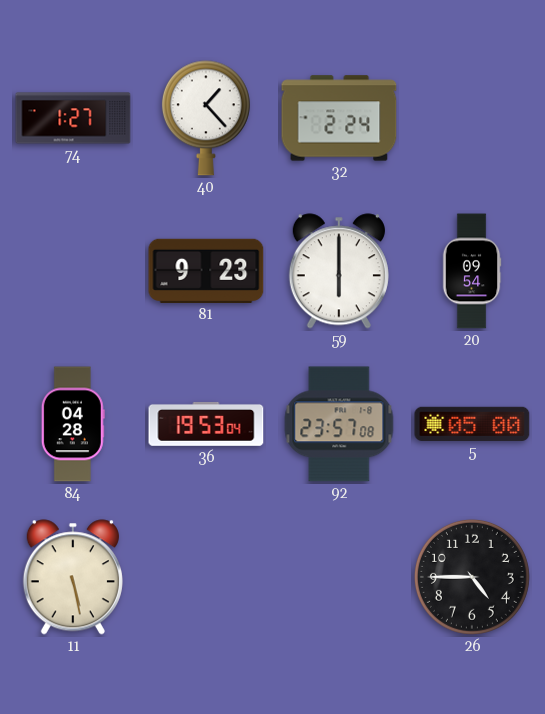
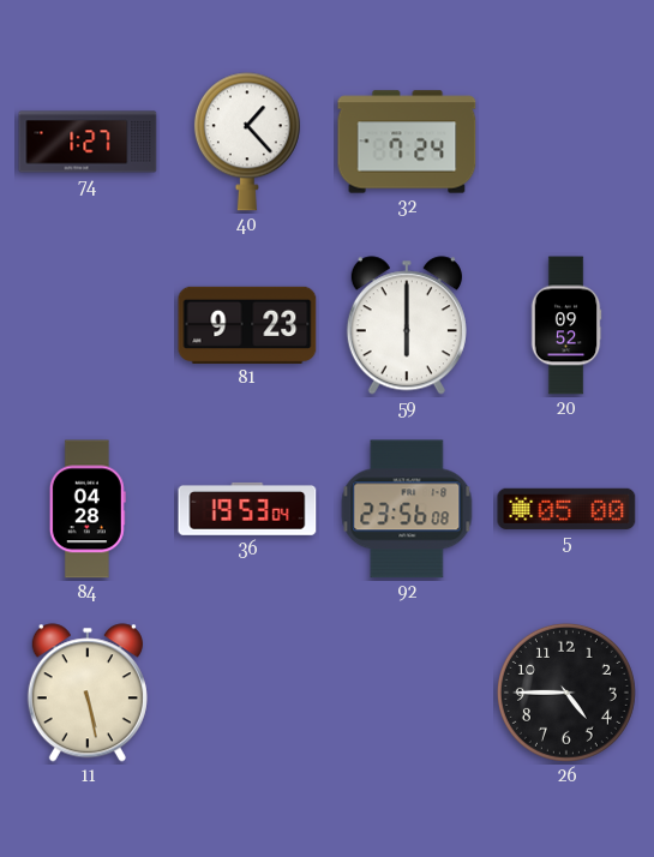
32: 2:24 -> 7:24
20: 09:54 -> 09:52
92: 23:57 -> 23:56
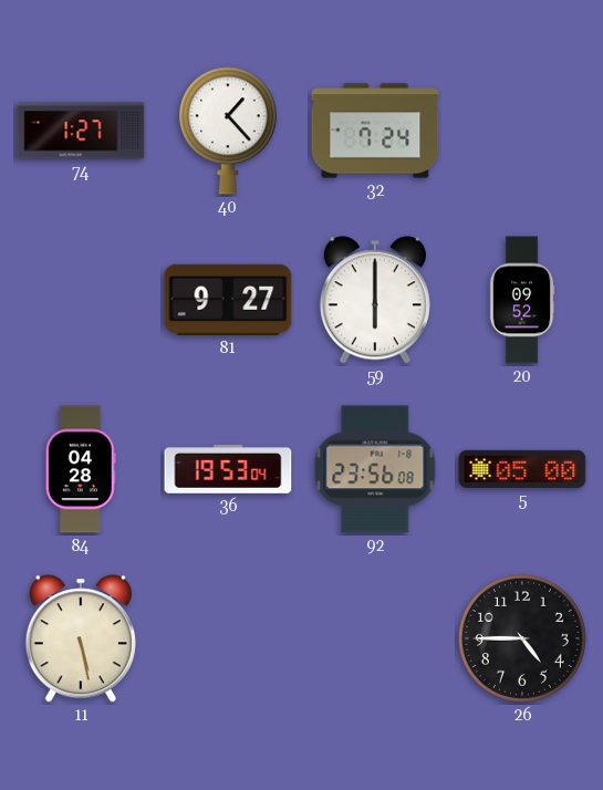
81: 9:23 -> 9:27
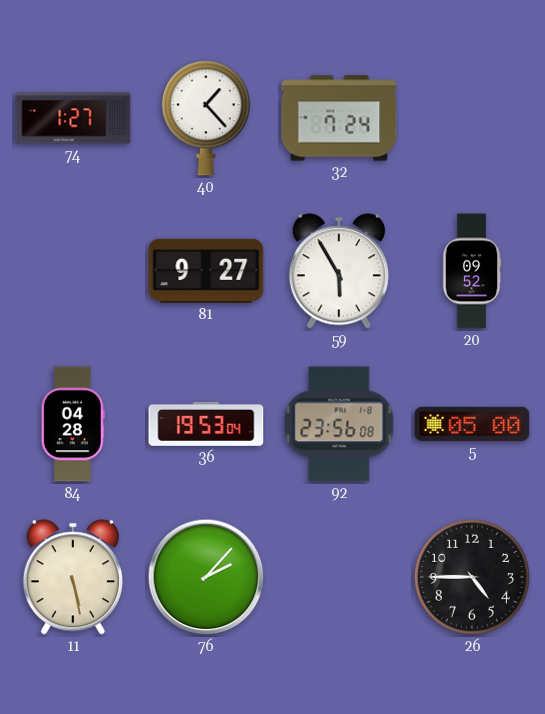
59: 6:00 -> 5:55
76: none -> 2:07
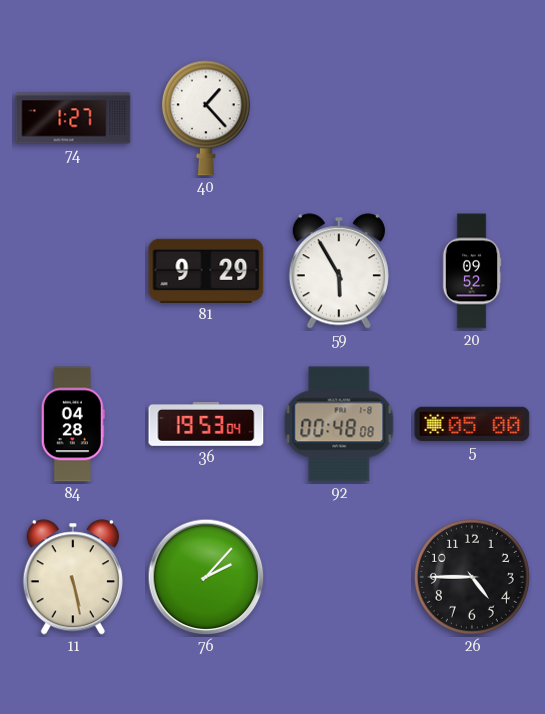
32: 7:24 -> none
81: 9:27 -> 9:29
92: 23:56 -> 00:48
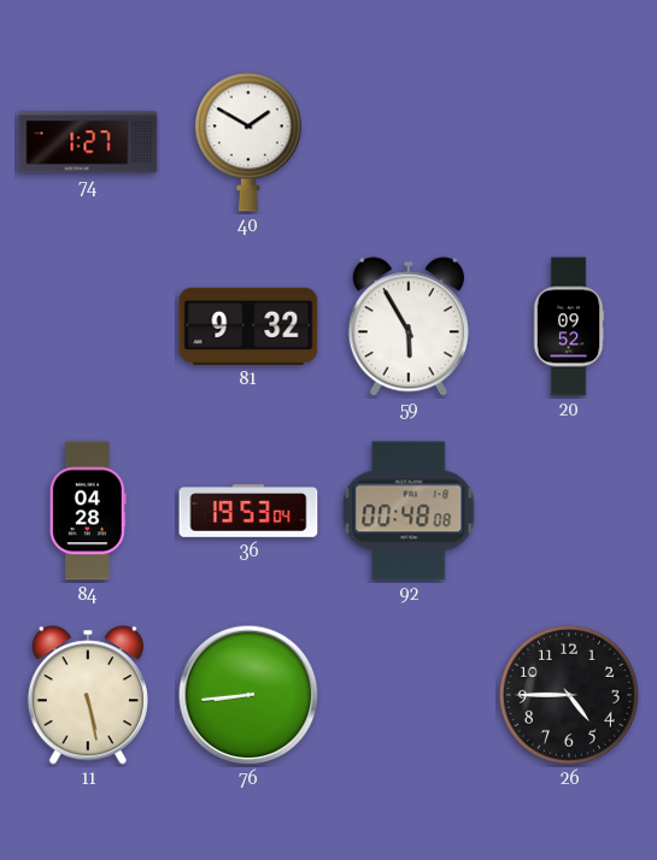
40: 1:23 -> 1:50
81: 9:29 -> 9:32
5: 05:00 -> none
76: 2:07 -> 8:44
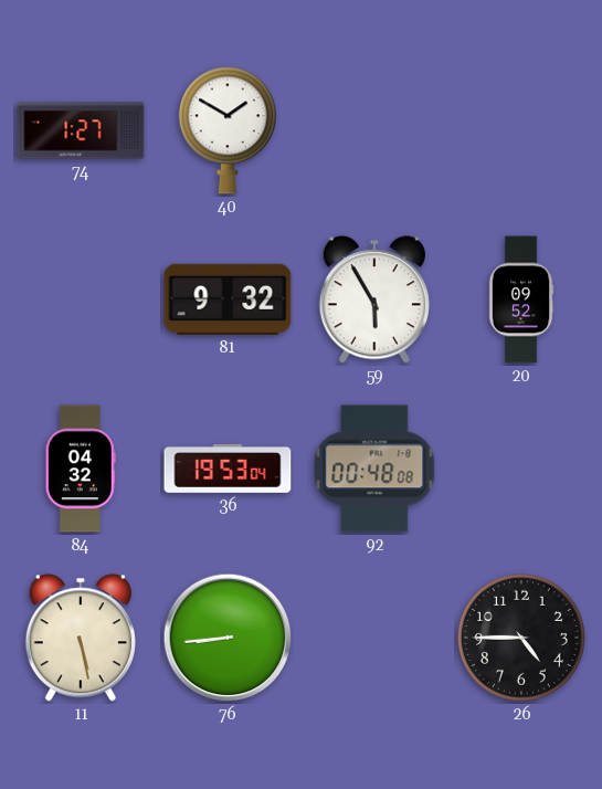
84: 04:28 -> 04:32
